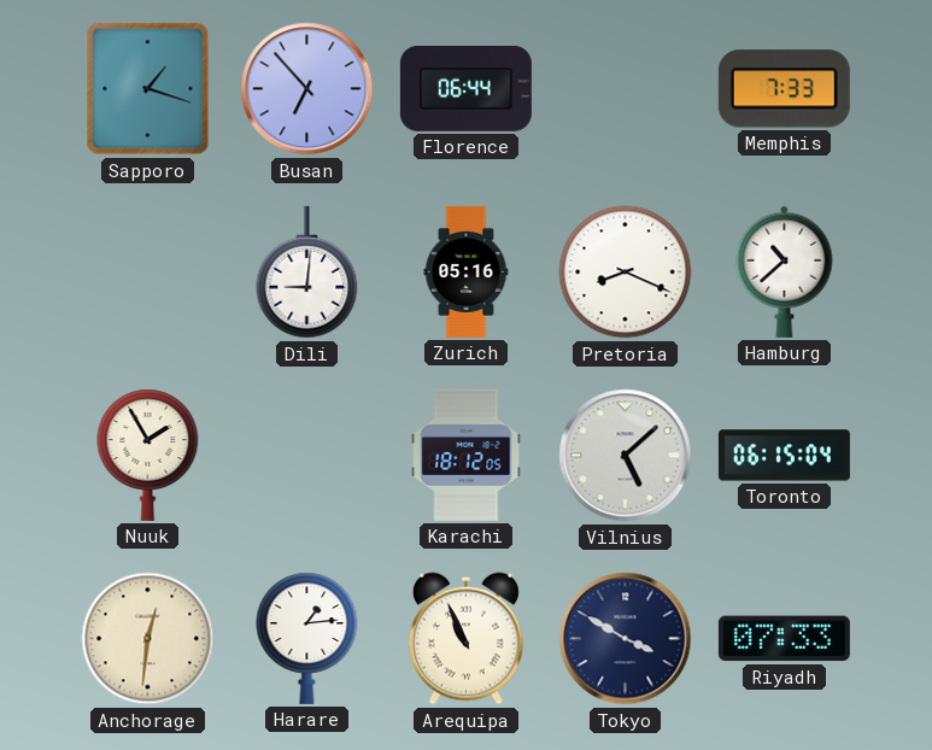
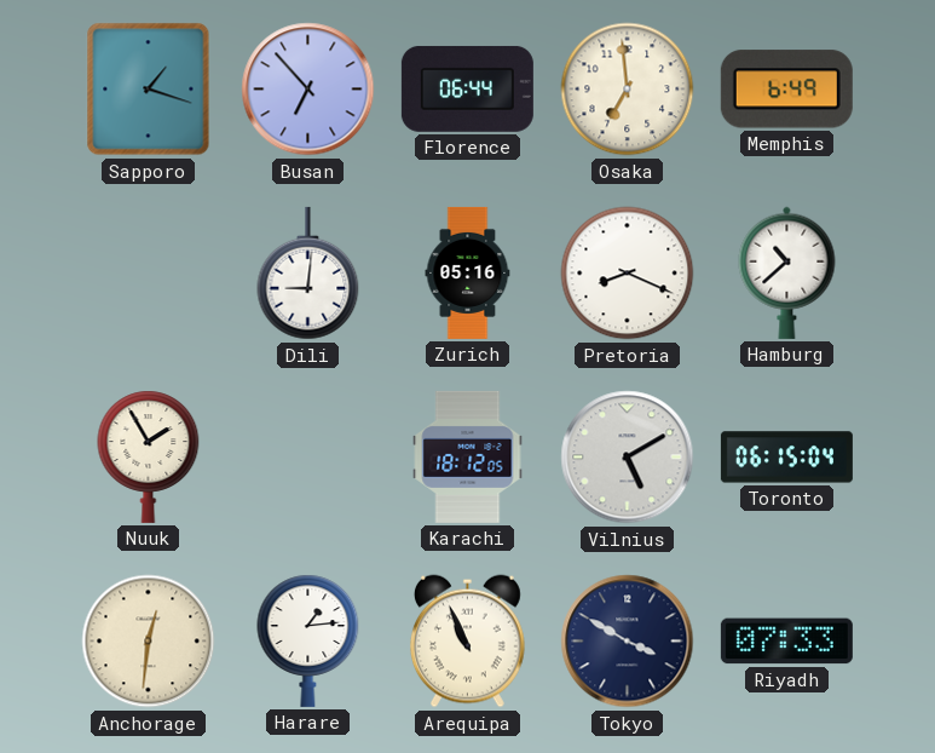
Osaka: none -> 6:59
Memphis: 7:33 -> 6:49
Vilnius: 5:08 -> 5:10
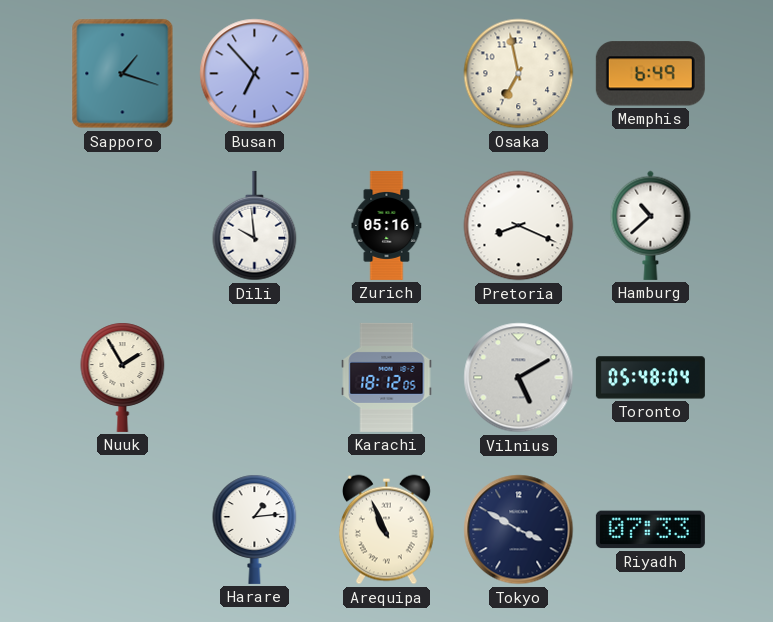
Florence: 06:44 -> none
Osaka: 6:59 -> 6:58
Dili: 9:01 -> 9:59
Toronto: 06:15 -> 05:48
Anchorage: 12:31 -> none
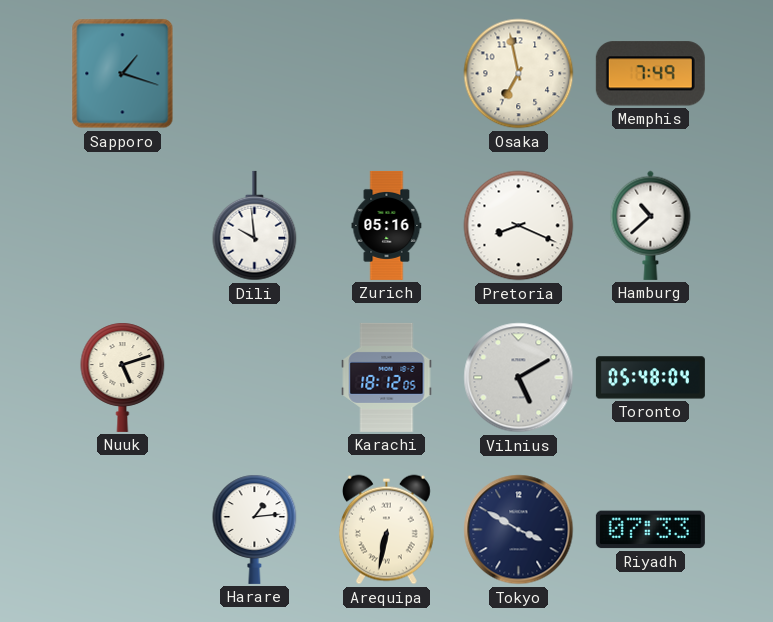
Busan: 6:53 -> none
Memphis: 6:49 -> 7:49
Nuuk: 1:55 -> 5:12
Arequipa: 10:56 -> 6:32
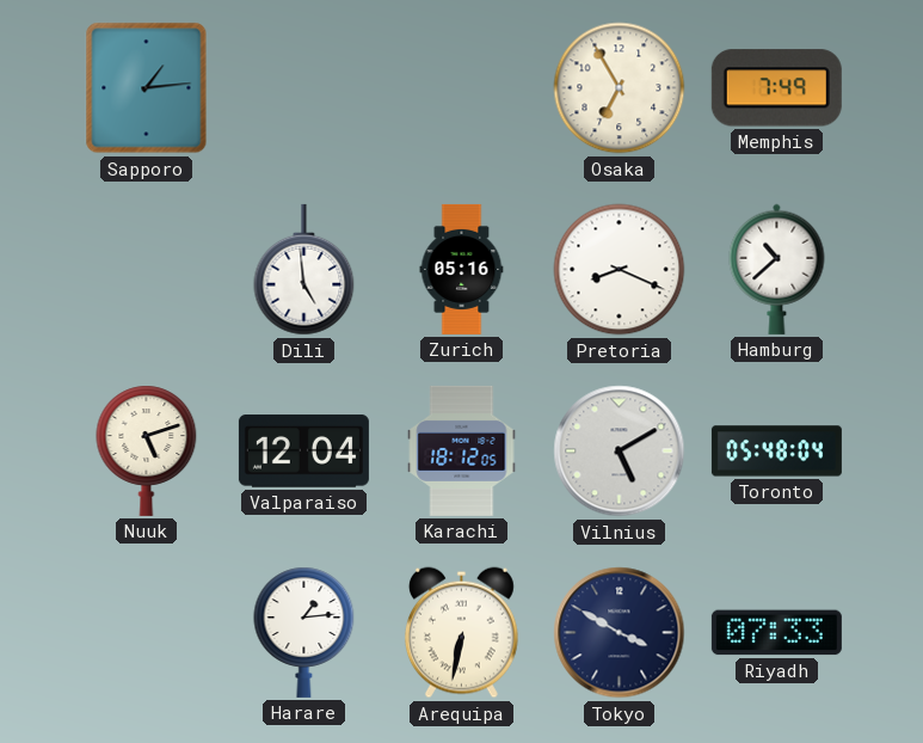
Sapporo: 1:18 -> 1:14
Osaka: 6:58 -> 6:55
Dili: 9:59 -> 4:59
Valparaiso: none -> 12:04
